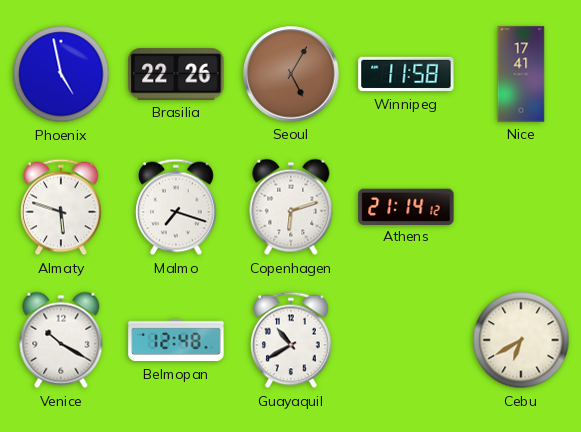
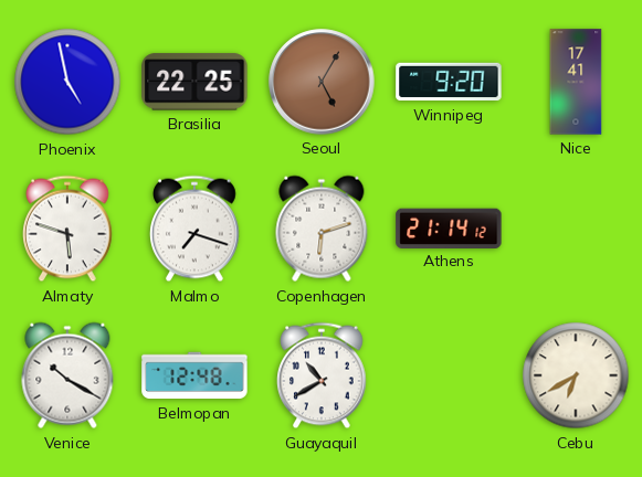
Brasilia: 22:26 -> 22:25
Winnipeg: 11:58 -> 9:20
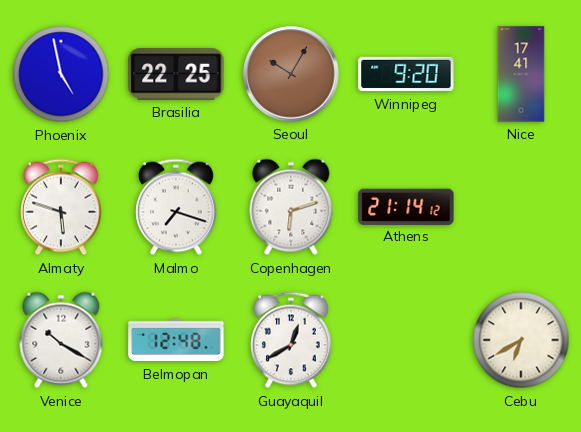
Seoul: 5:05 -> 10:05
Guayaquil: 10:40 -> 12:40
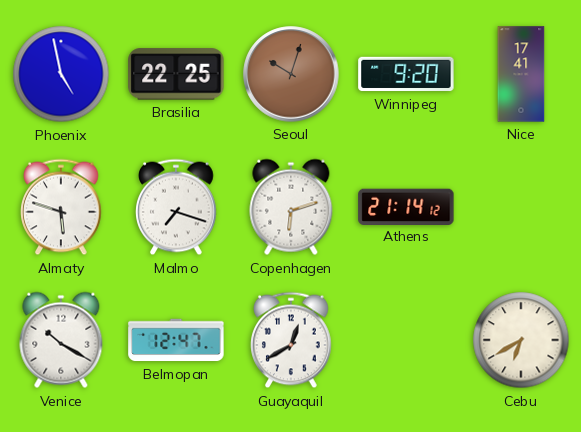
Seoul: 10:05 -> 10:03
Belmopan: 12:48 -> 12:47
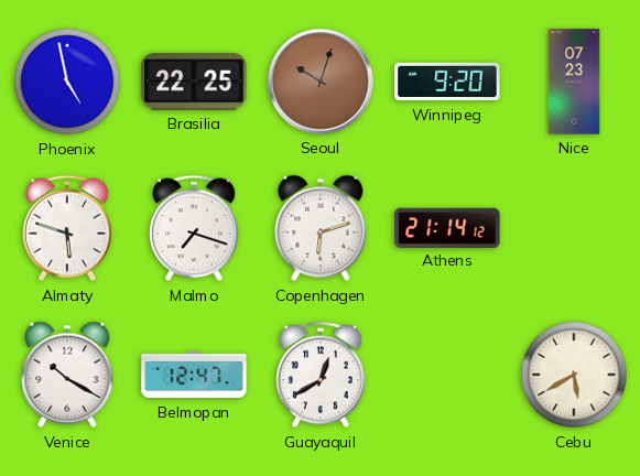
Nice: 17:41 -> 07:23
Cebu: 6:40 -> 5:40
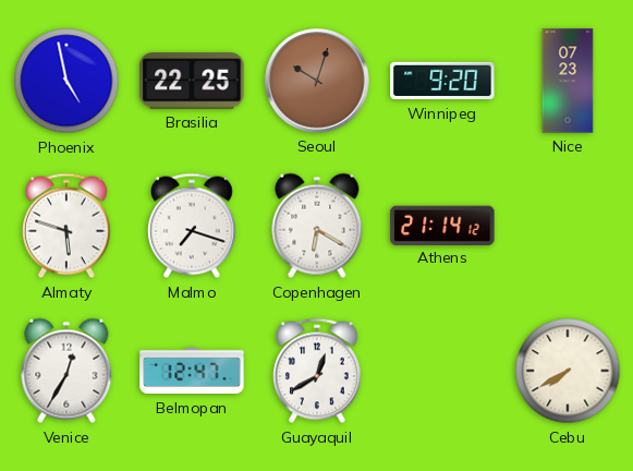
Copenhagen: 6:12 -> 6:20
Venice: 10:20 -> 12:35
Cebu: 5:40 -> 7:40
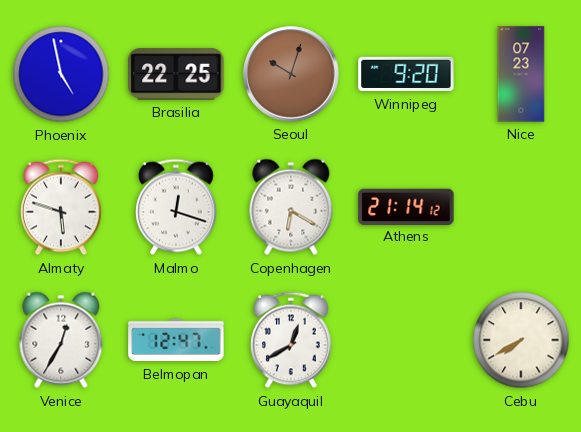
Malmo: 7:18 -> 12:18
